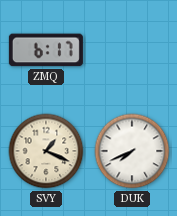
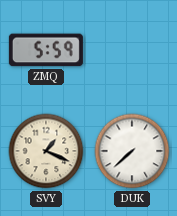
ZMQ: 6:17 -> 5:59
DUK: 7:41 -> 7:38
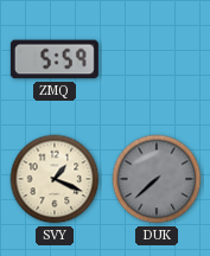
DUK dial: white -> grey
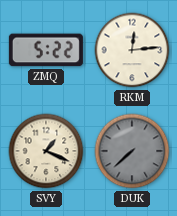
ZMQ: 5:59 -> 5:22
RKM: none -> 12:14
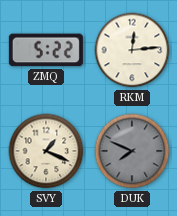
DUK: 7:38 -> 7:49
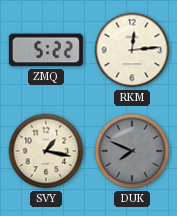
SVY: 1:19 -> 1:17
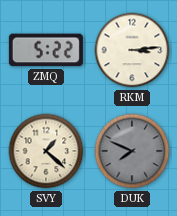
RKM: 12:14 -> 3:14
SVY: 1:17 -> 1:22
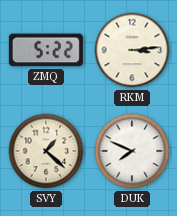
DUK dial: grey -> white
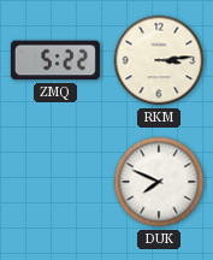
SVY: 1:22 -> none
